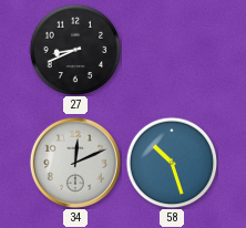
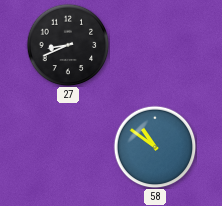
34: 12:11 -> none
58: 10:27 -> 10:51
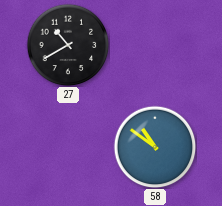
27: 8:41 -> 10:40
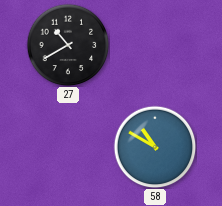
58: 10:51 -> 10:50
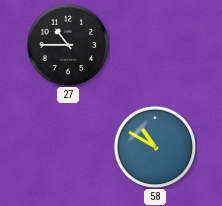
27: 10:40 -> 10:45
